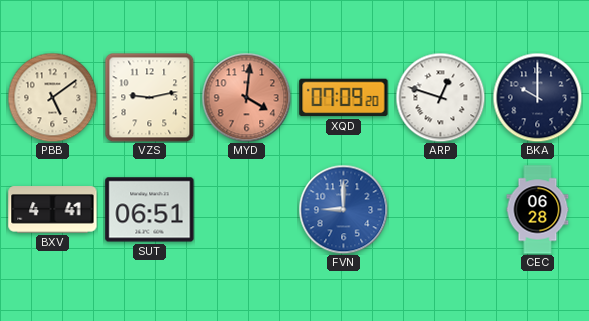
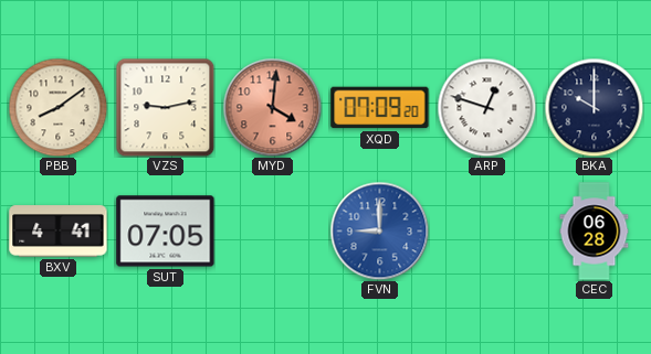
PBB: 5:09 -> 8:09
SUT: 06:51 -> 07:05
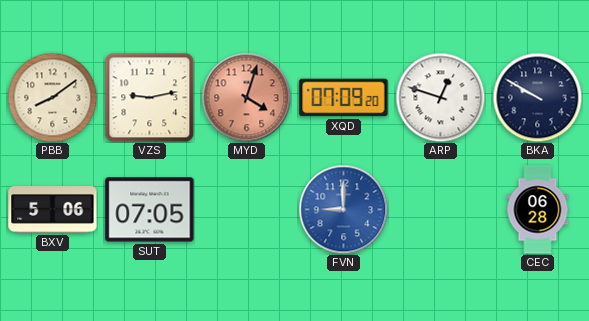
MYD: 4:01 -> 4:03
BKA: 10:00 -> 9:50
BXV: 4:41 -> 5:06
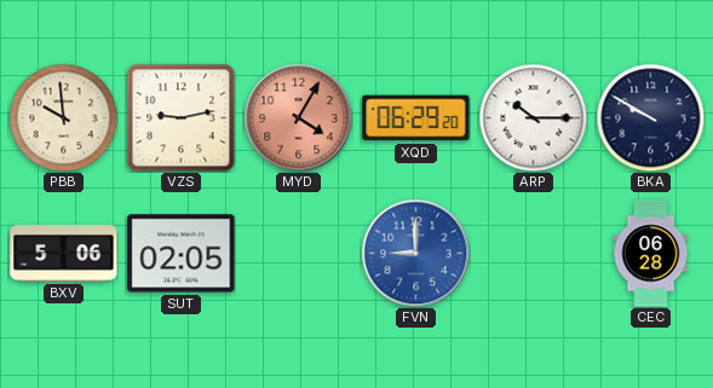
PBB: 8:09 -> 9:59
MYD: 4:03 -> 4:05
XQD: 07:09 -> 06:29
ARP: 12:48 -> 10:15
SUT: 07:05 -> 02:05
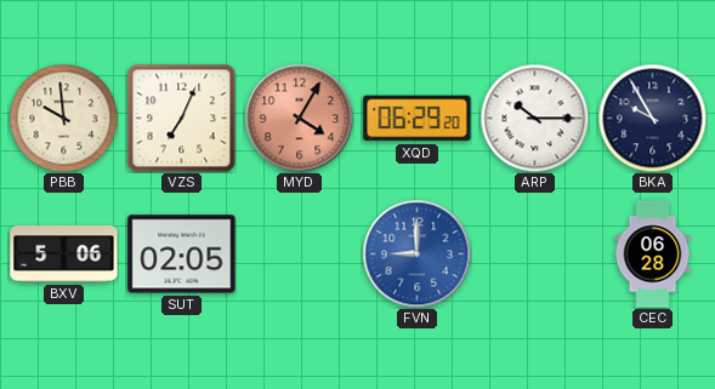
VZS: 9:13 -> 7:04
BKA: 9:50 -> 9:55
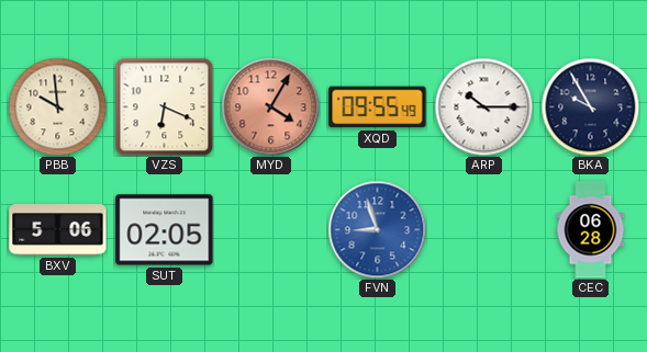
VZS: 7:04 -> 6:19
XQD: 06:29 -> 09:55
FVN: 9:00 -> 8:57
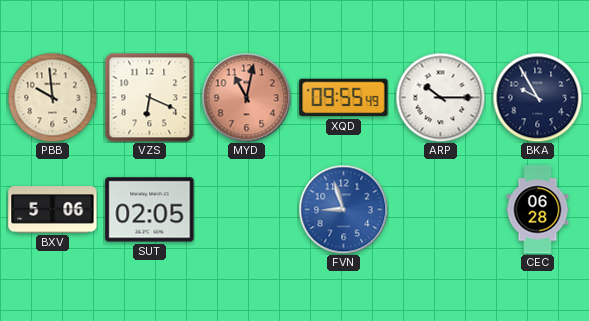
MYD: 4:05 -> 11:02
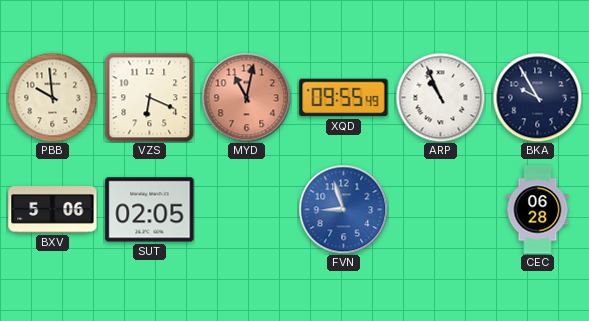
ARP: 10:15 -> 10:56
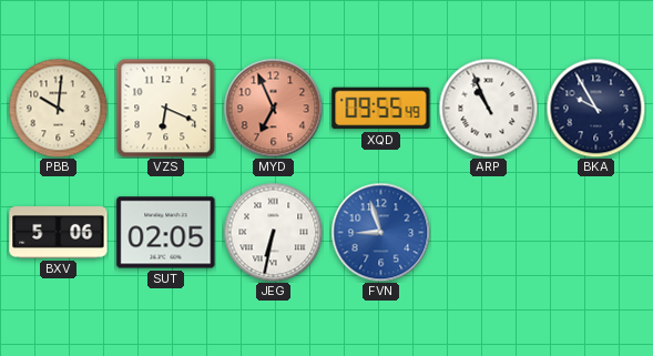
PBB: 9:59 -> 10:01
MYD: 11:02 -> 6:56
JEG: none -> 6:32
CEC: 06:28 -> none
